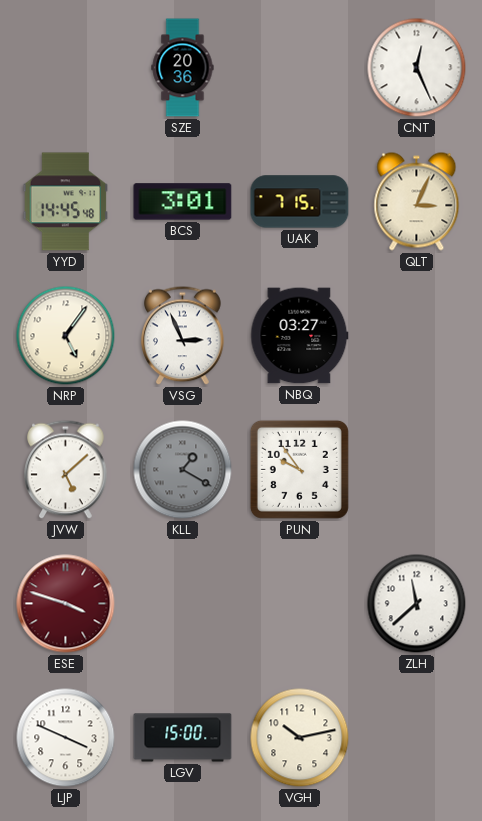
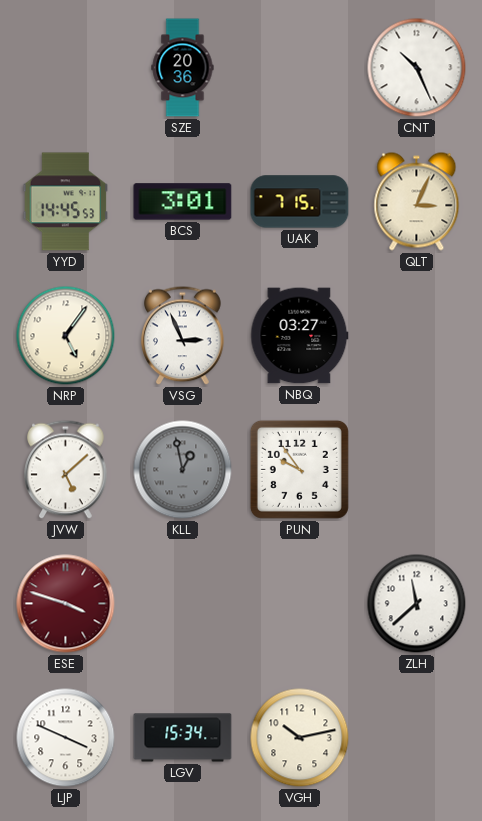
CNT: 12:26 -> 10:26
YYD: 14:45:48 -> 14:45:53
KLL: 1:20 -> 12:58
LGV: 15:00 -> 15:34
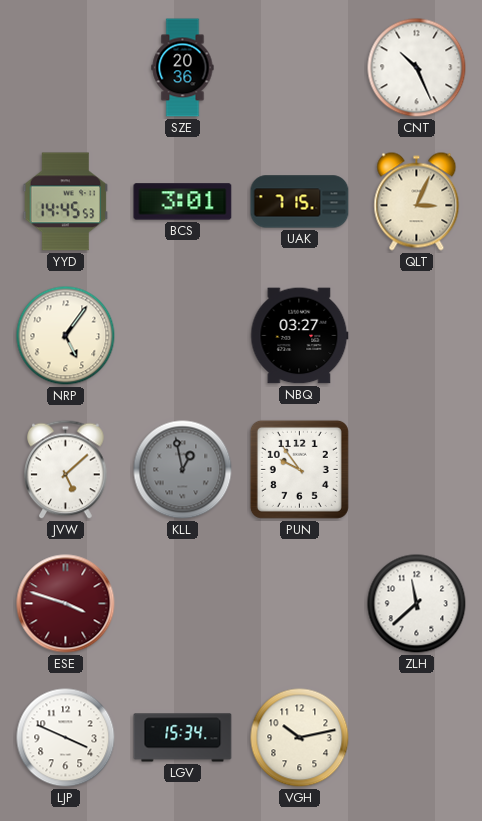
VSG: 2:56 -> none
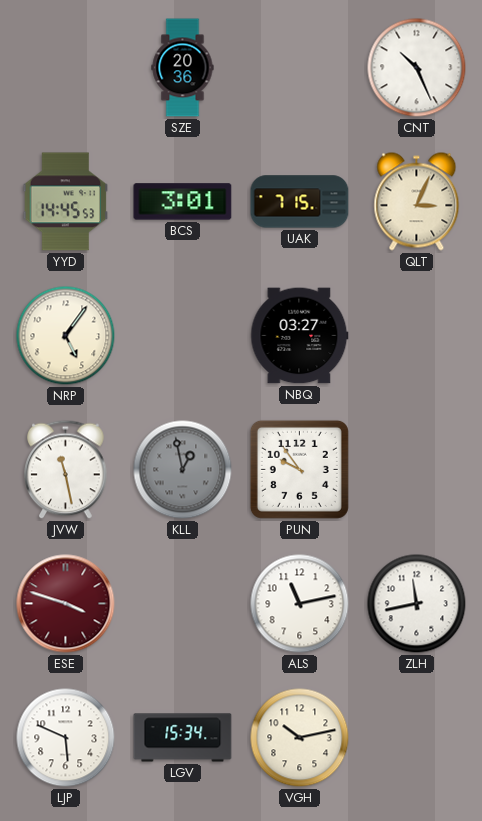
JVW: 5:08 -> 11:28
ALS: none -> 11:13
ZLH: 11:38 -> 11:43
LJP: 3:49 -> 5:49
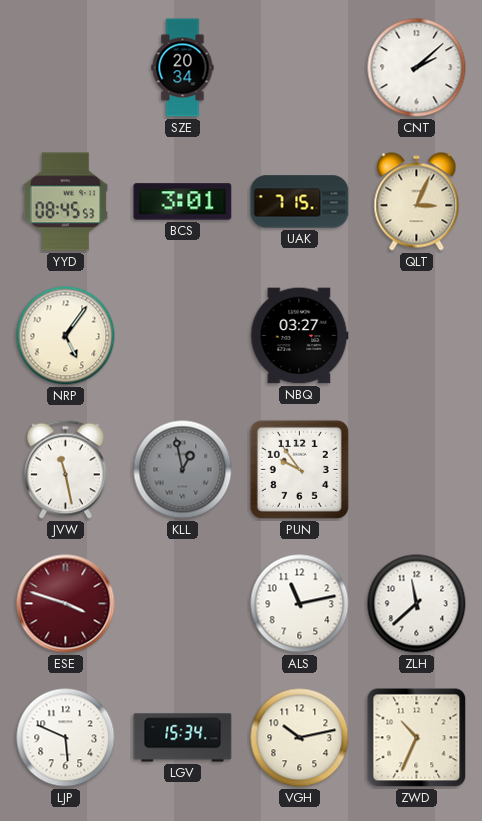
SZE: 20:36 -> 20:34
CNT: 10:26 -> 2:08
YYD: 14:45 -> 08:45
ZLH: 11:43 -> 11:38
ZWD: none -> 10:34
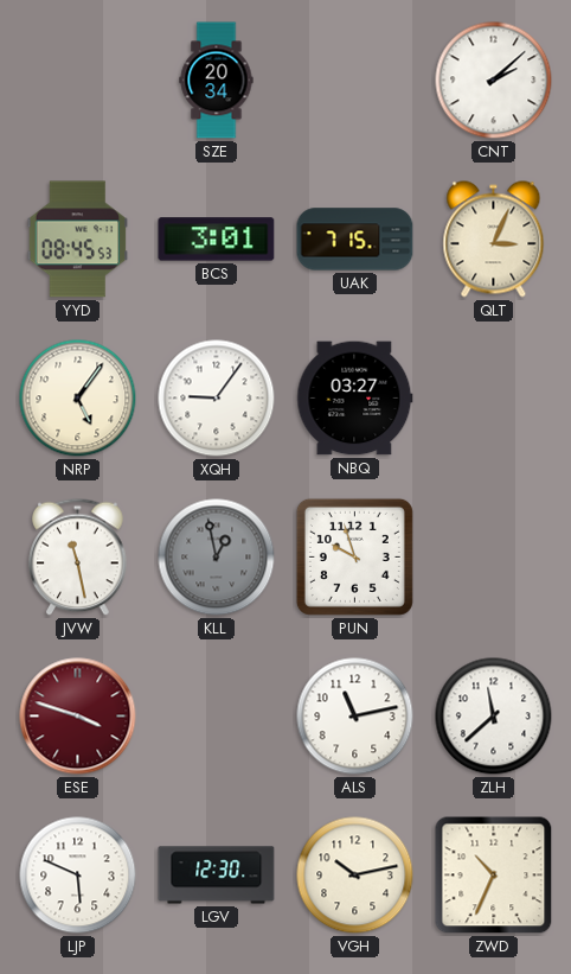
XQH: none -> 9:06
PUN: 9:54 -> 9:57
LGV: 15:34 -> 12:30
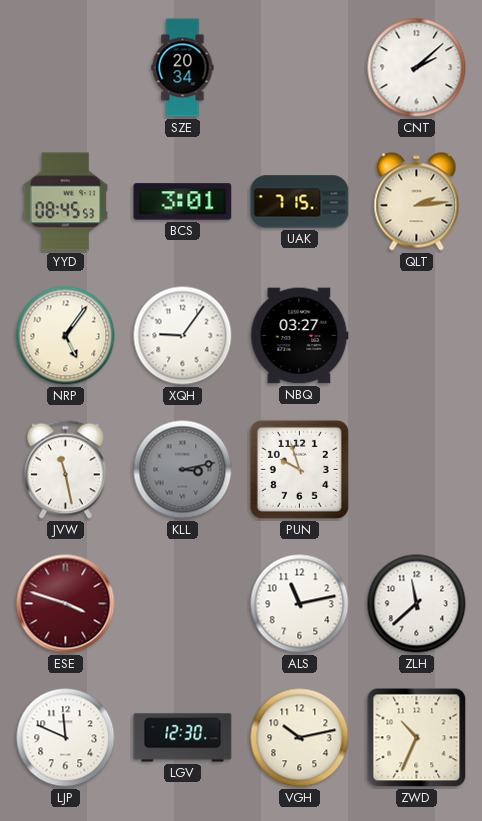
QLT: 3:04 -> 2:14
KLL: 12:58 -> 3:13
LJP: 5:49 -> 11:49
